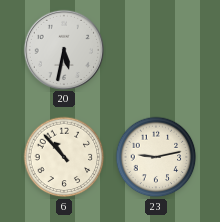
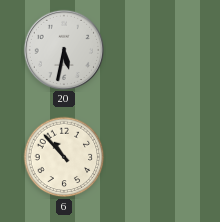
23: 9:13 -> none
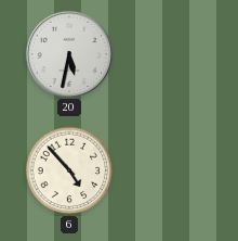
6: 10:53 -> 4:53
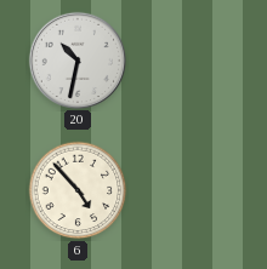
20: 5:32 -> 10:32
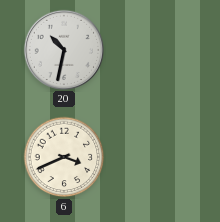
6: 4:53 -> 3:41
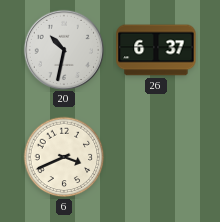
26: none -> 6:37
